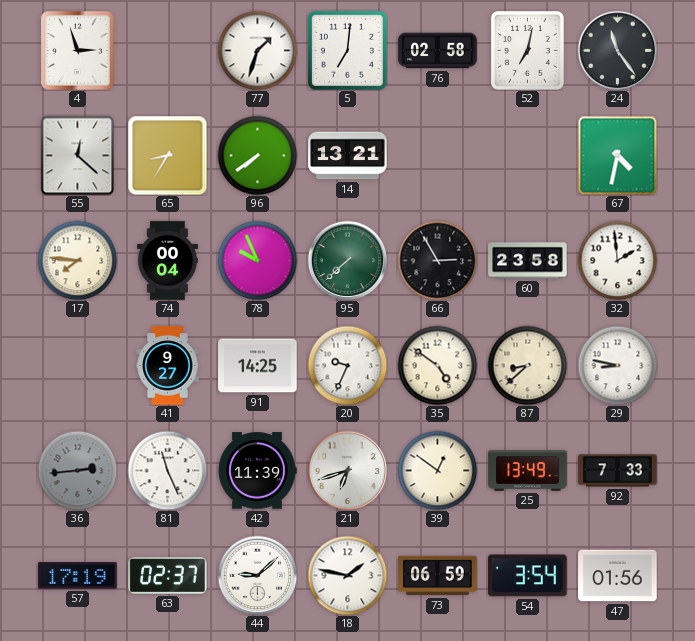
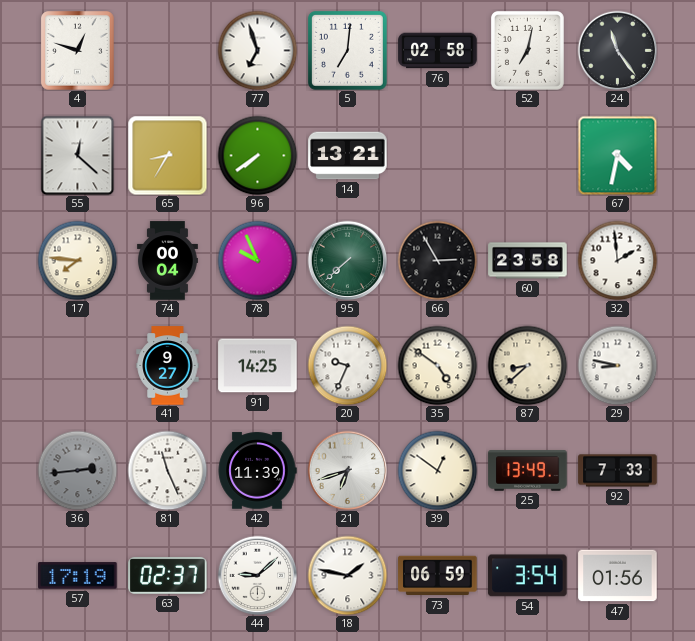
4: 2:57 -> 12:48
77: 1:33 -> 6:57
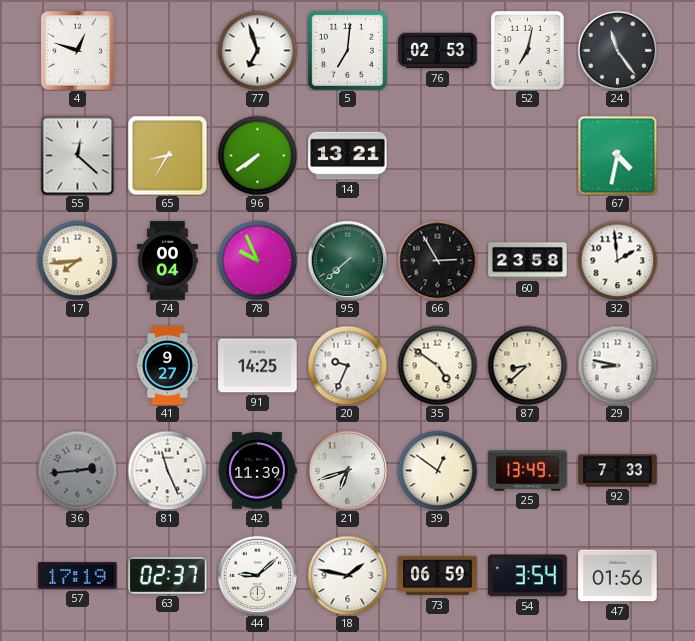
76: 02:58 -> 02:53
17: 7:46 -> 7:44
